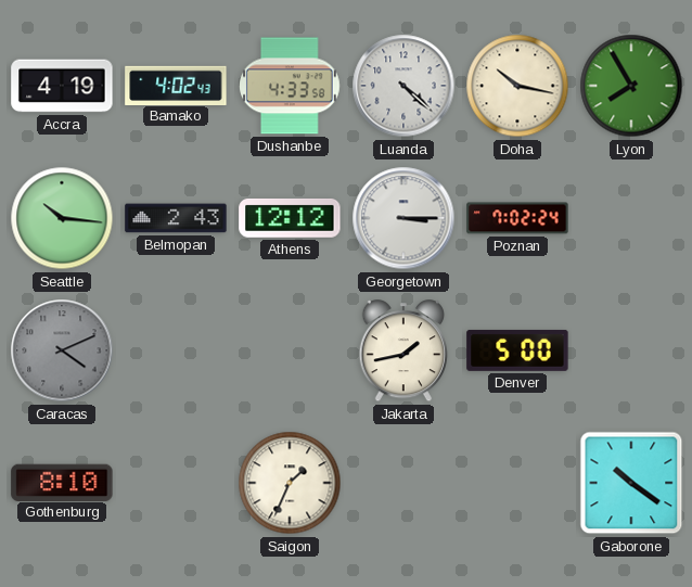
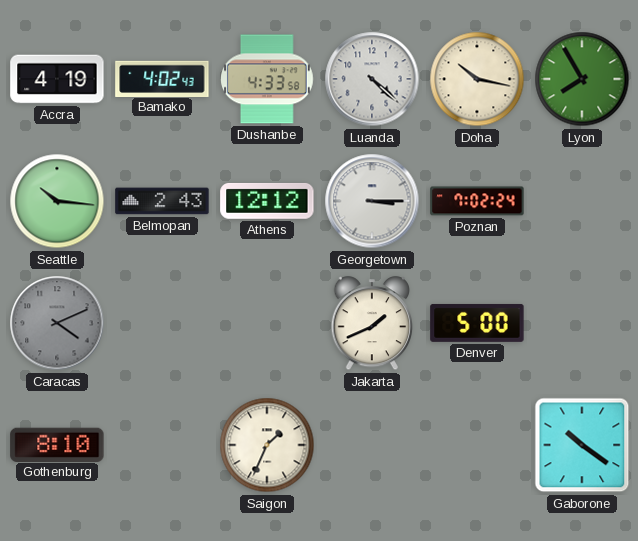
Jakarta: 1:43 -> 1:41
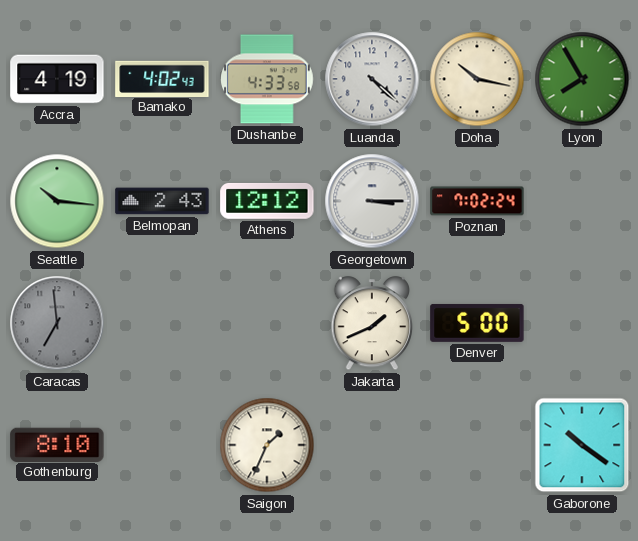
Caracas: 4:11 -> 6:59
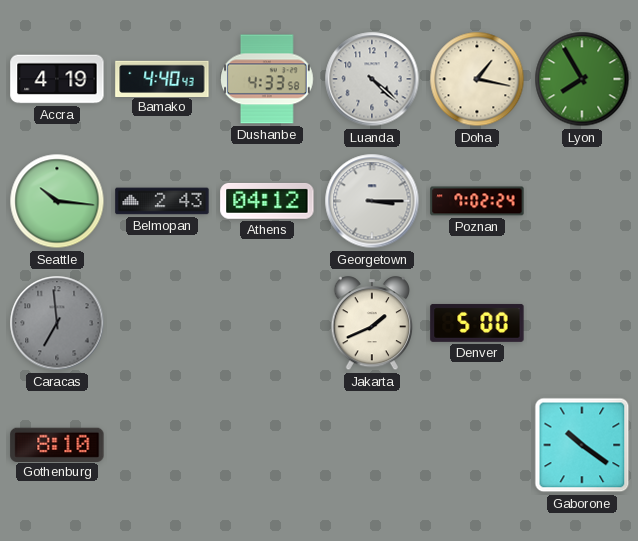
Bamako: 4:02 -> 4:40
Doha: 10:17 -> 1:17
Athens: 12:12 -> 04:12
Saigon: 1:34 -> none
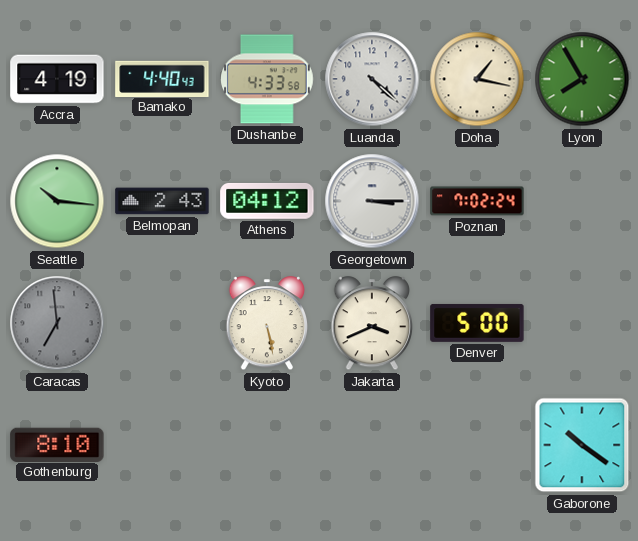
Kyoto: none -> 5:28
Jakarta: 1:41 -> 3:41
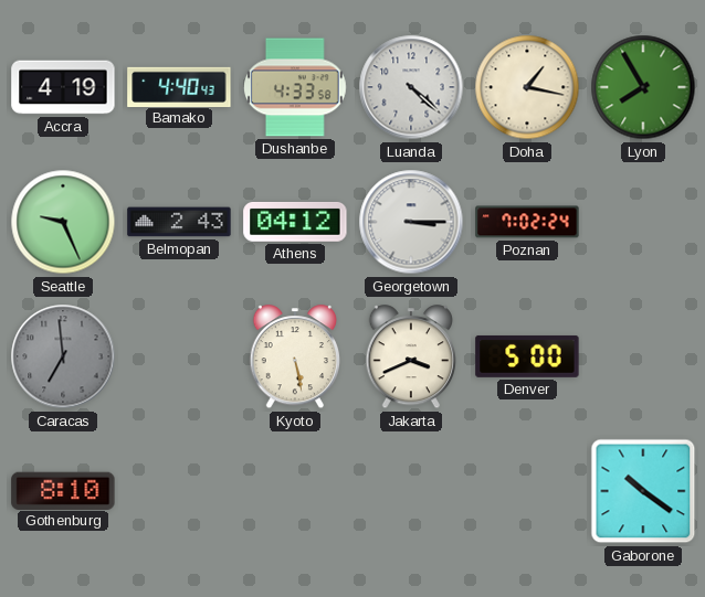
Seattle: 10:16 -> 9:26
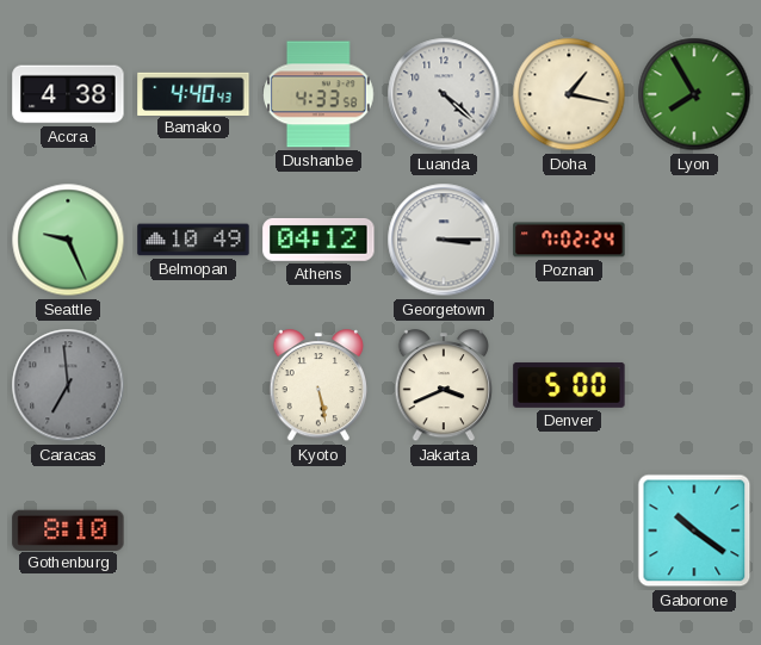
Accra: 4:19 -> 4:38
Belmopan: 2:43 -> 10:49
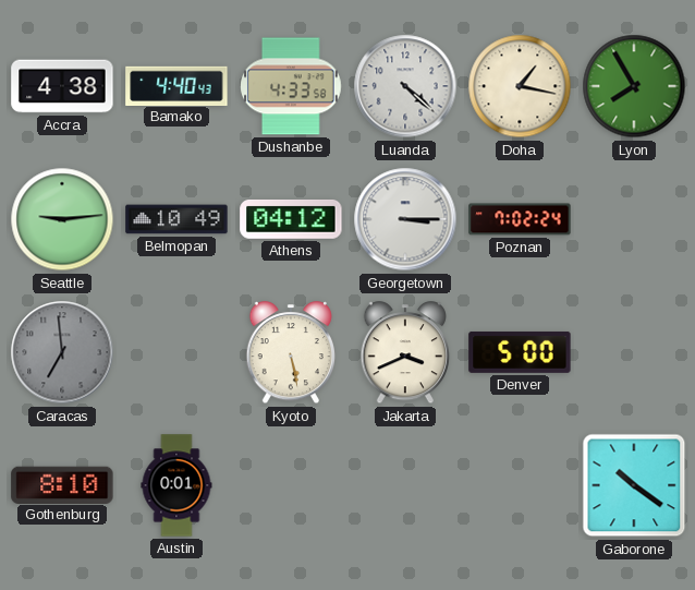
Seattle: 9:26 -> 9:14
Austin: none -> 0:01
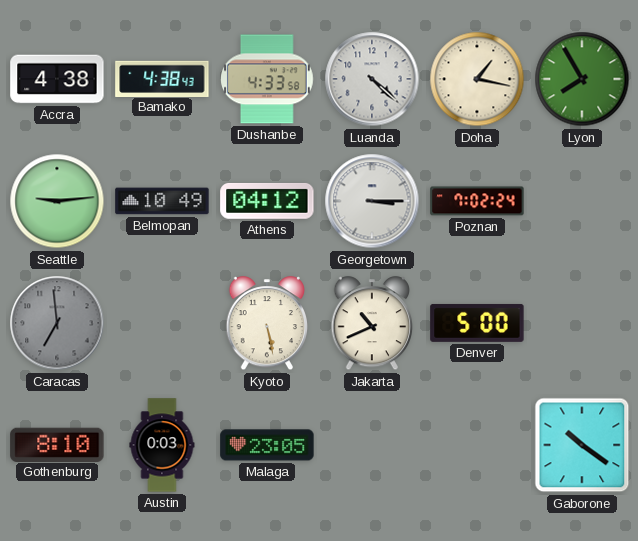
Bamako: 4:40 -> 4:38
Jakarta: 3:41 -> 10:41
Austin: 0:01 -> 0:03
Malaga: none -> 23:05
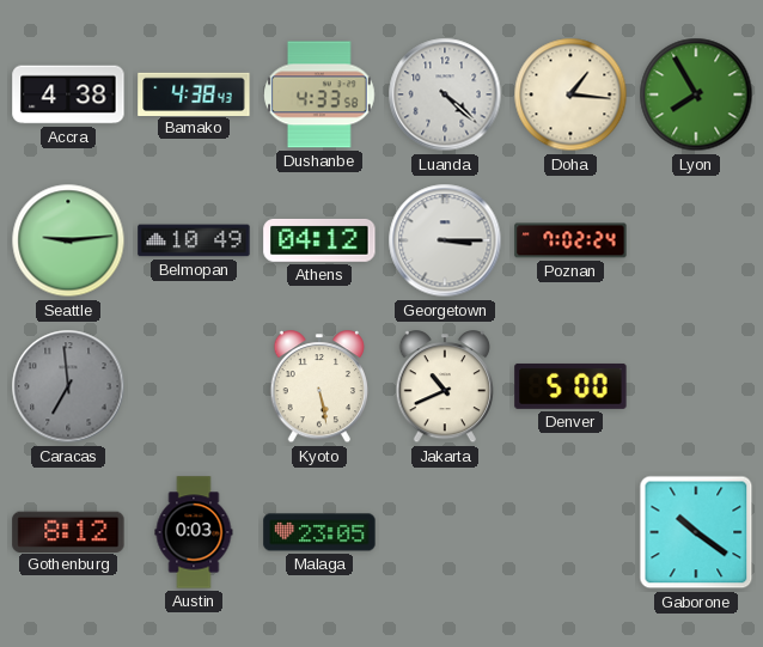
Doha: 1:17 -> 1:16
Gothenburg: 8:10 -> 8:12
